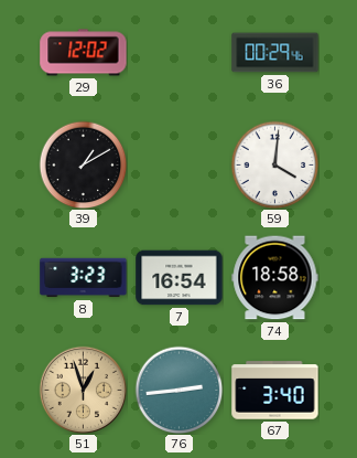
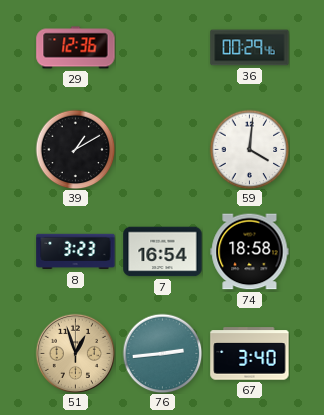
29: 12:02 -> 12:36
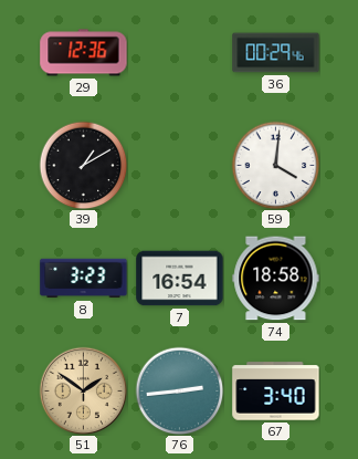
51: 12:57 -> 1:51
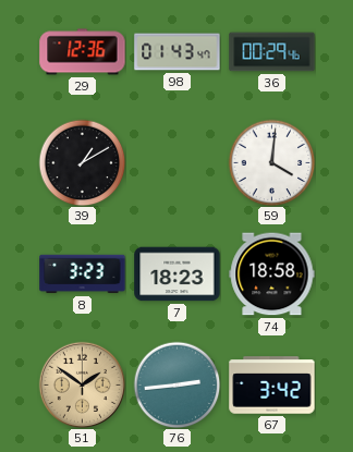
98: none -> 01:43
7: 16:54 -> 18:23
67: 3:40 -> 3:42
